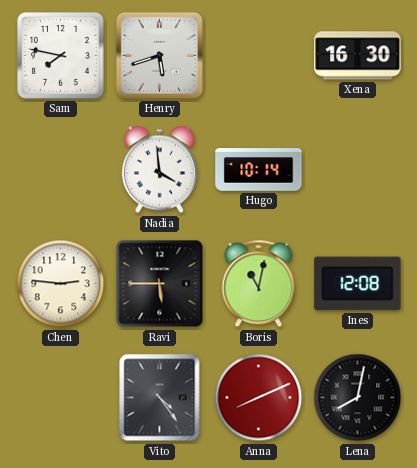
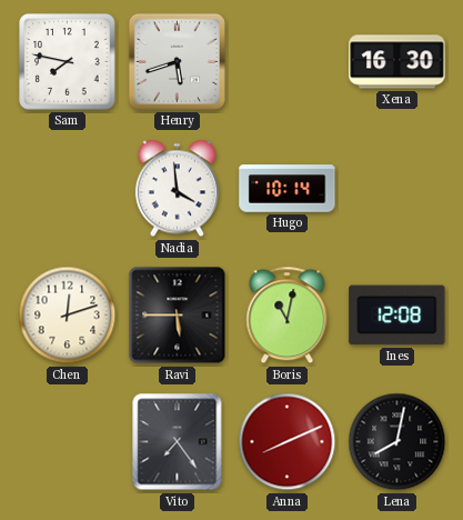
Chen: 2:46 -> 12:12
Vito: 4:24 -> 7:24
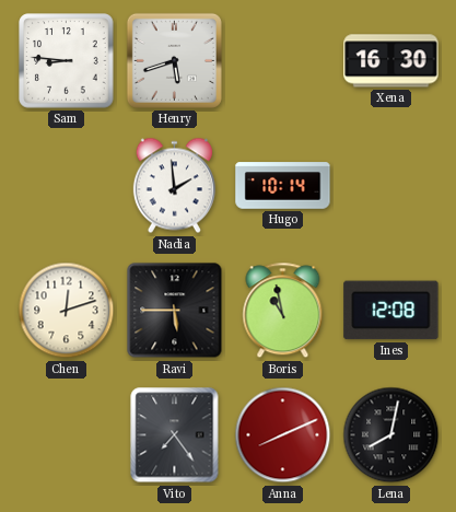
Sam: 7:47 -> 8:46
Nadia: 3:59 -> 1:59
Boris: 11:02 -> 10:58
